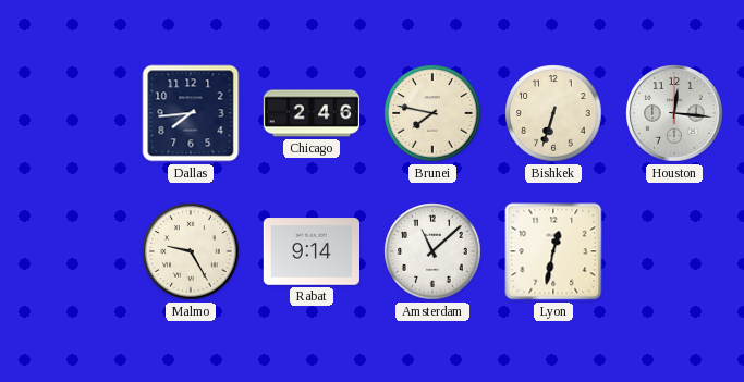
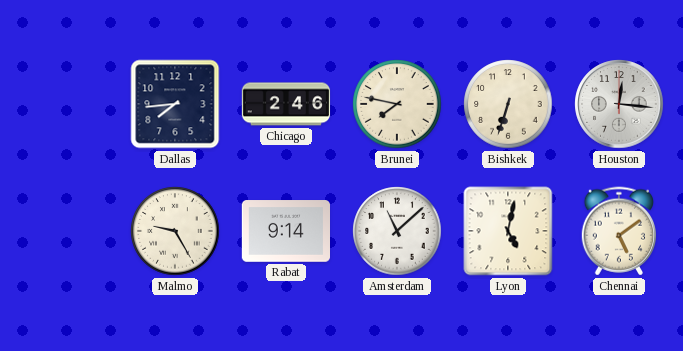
Lyon: 12:32 -> 5:02
Chennai: none -> 5:09
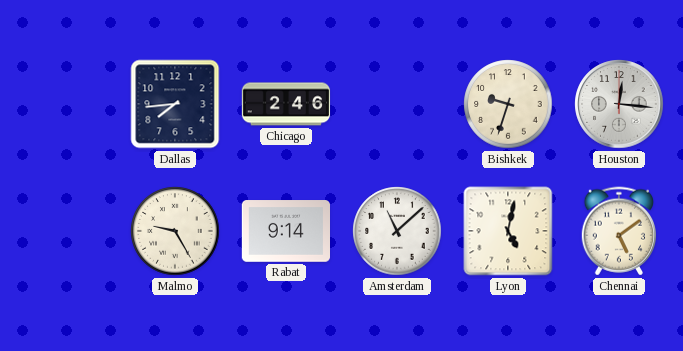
Brunei: 7:47 -> none
Bishkek: 6:33 -> 9:33
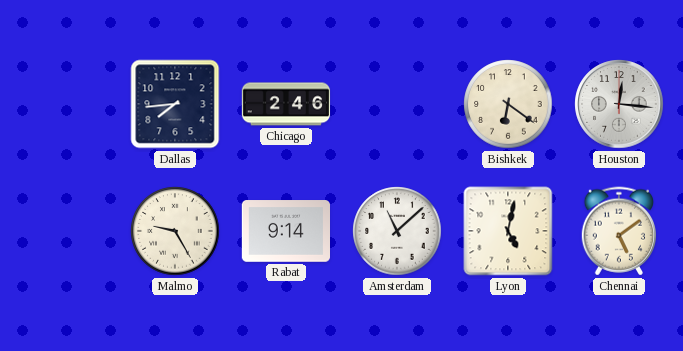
Bishkek: 9:33 -> 6:21
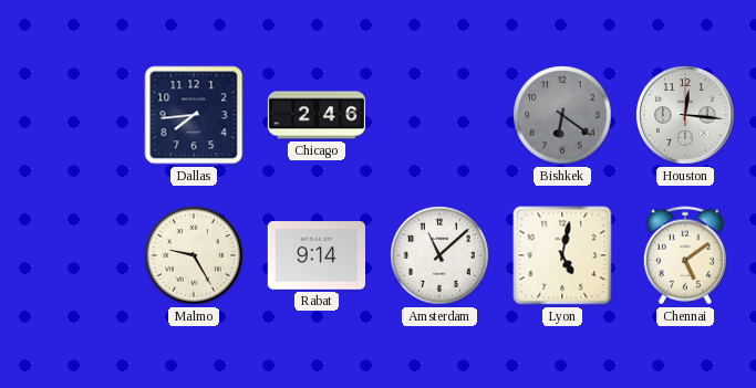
Bishkek dial: cream -> grey
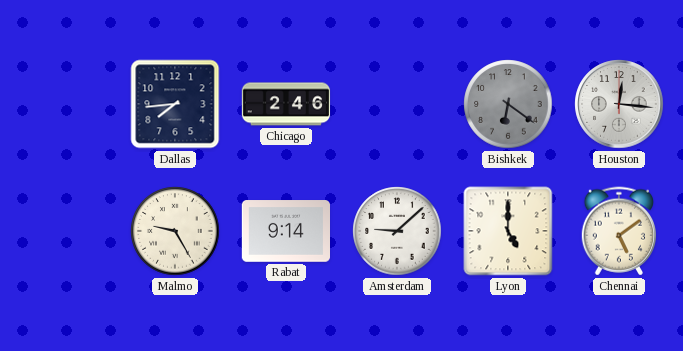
Amsterdam: 11:08 -> 9:08
Lyon: 5:02 -> 5:00
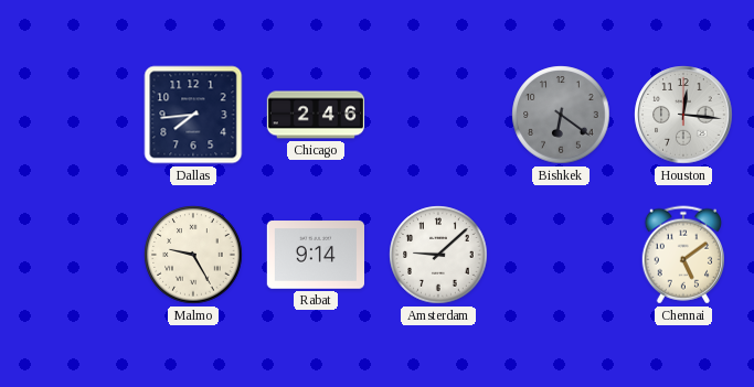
Lyon: 5:00 -> none
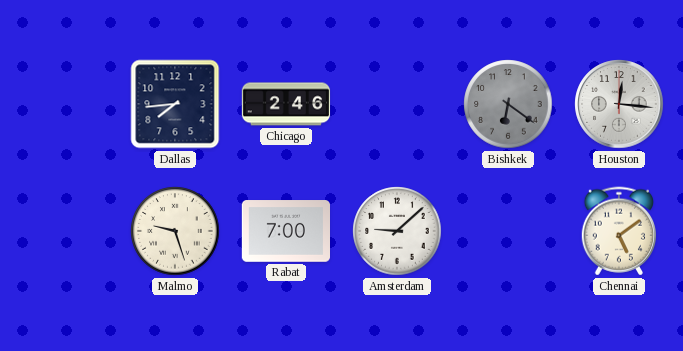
Malmo: 9:25 -> 9:27
Rabat: 9:14 -> 7:00
